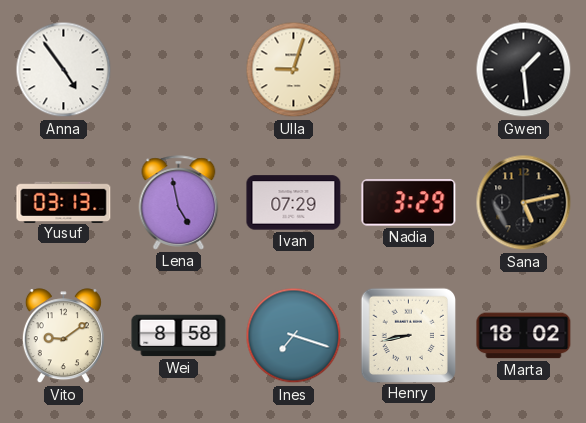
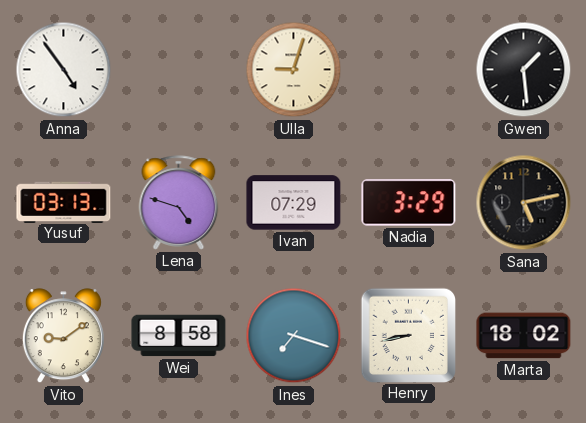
Lena: 4:58 -> 4:48
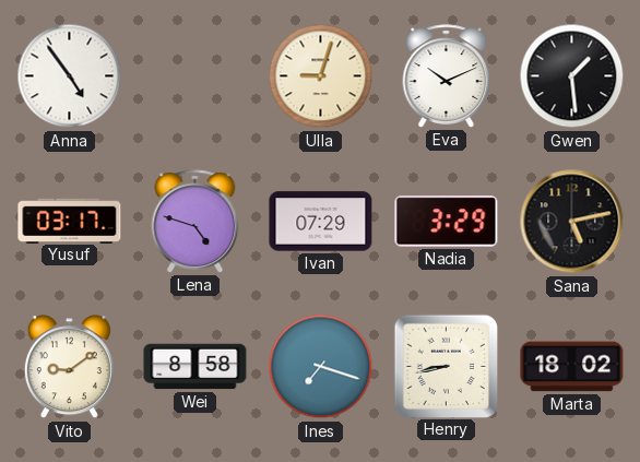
Eva: none -> 10:11
Yusuf: 03:13 -> 03:17
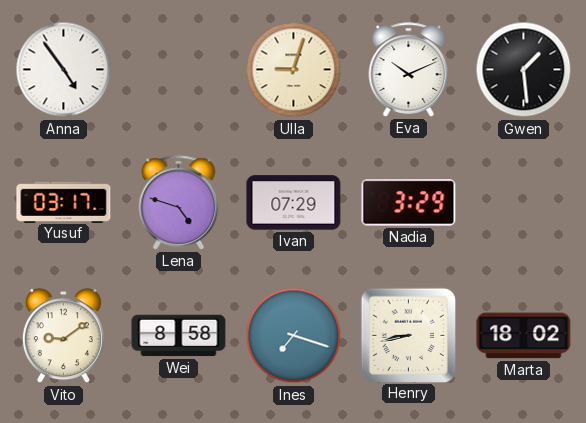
Sana: 5:13 -> none
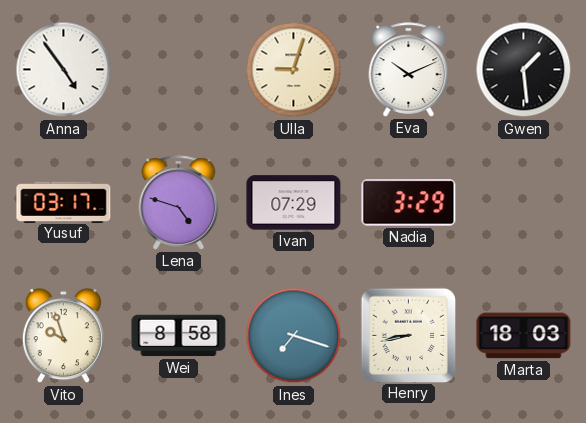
Vito: 9:09 -> 9:57
Marta: 18:02 -> 18:03
